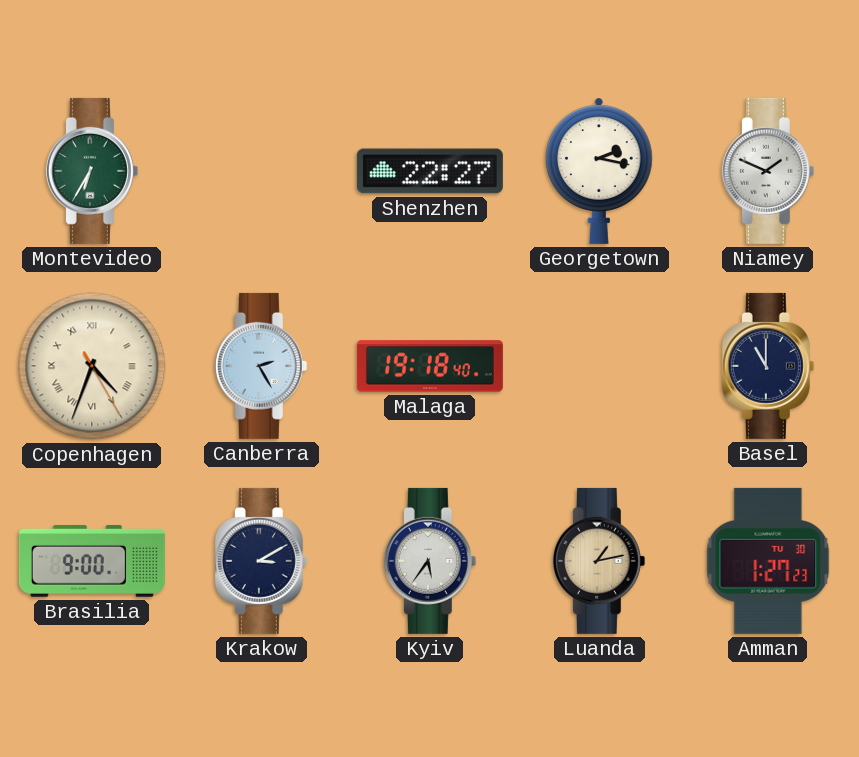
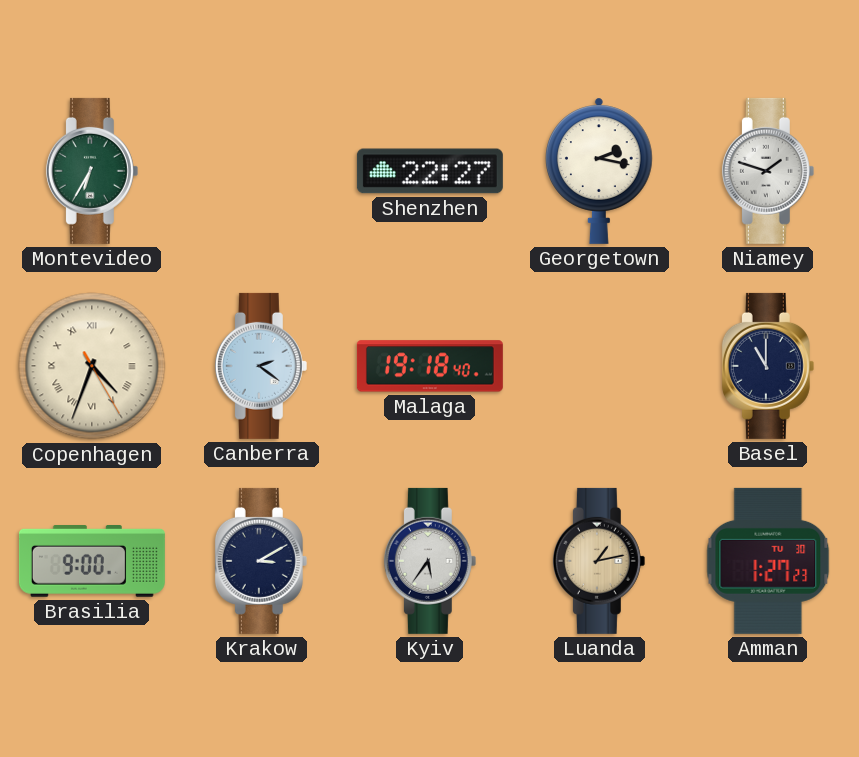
Niamey: 1:49 -> 1:48
Canberra: 2:25 -> 2:21
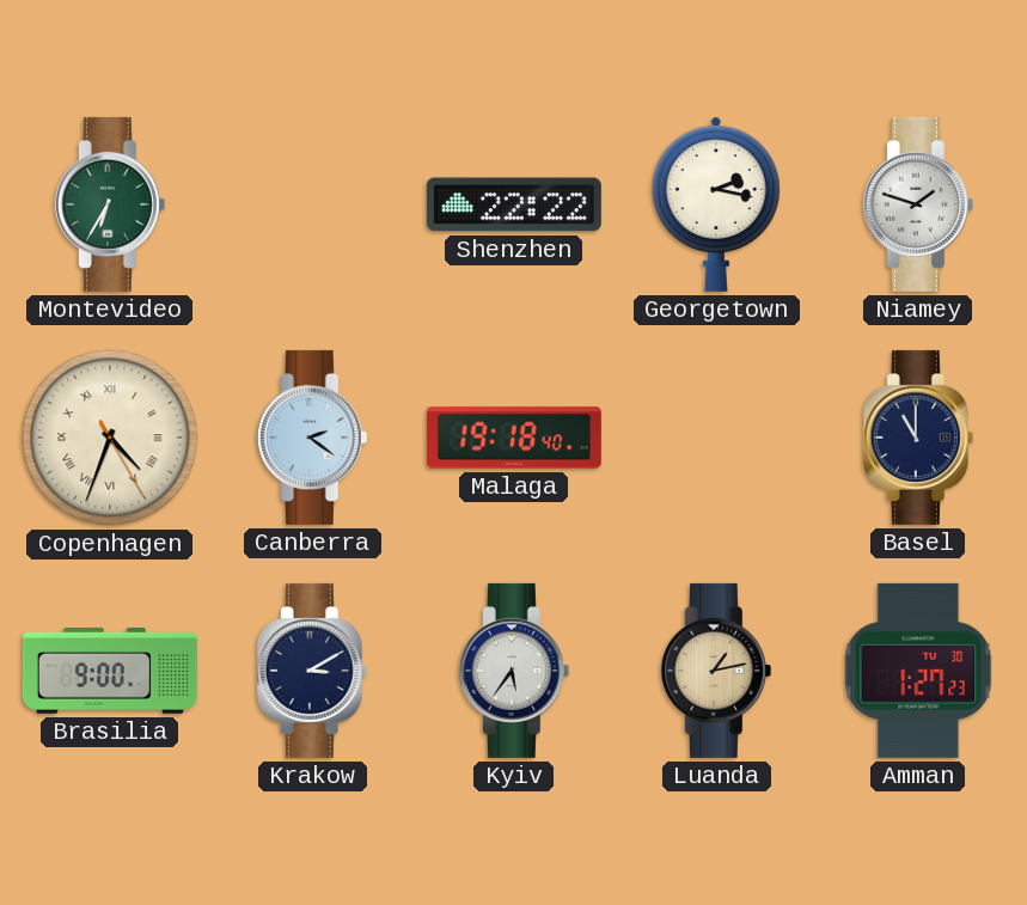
Shenzhen: 22:27 -> 22:22
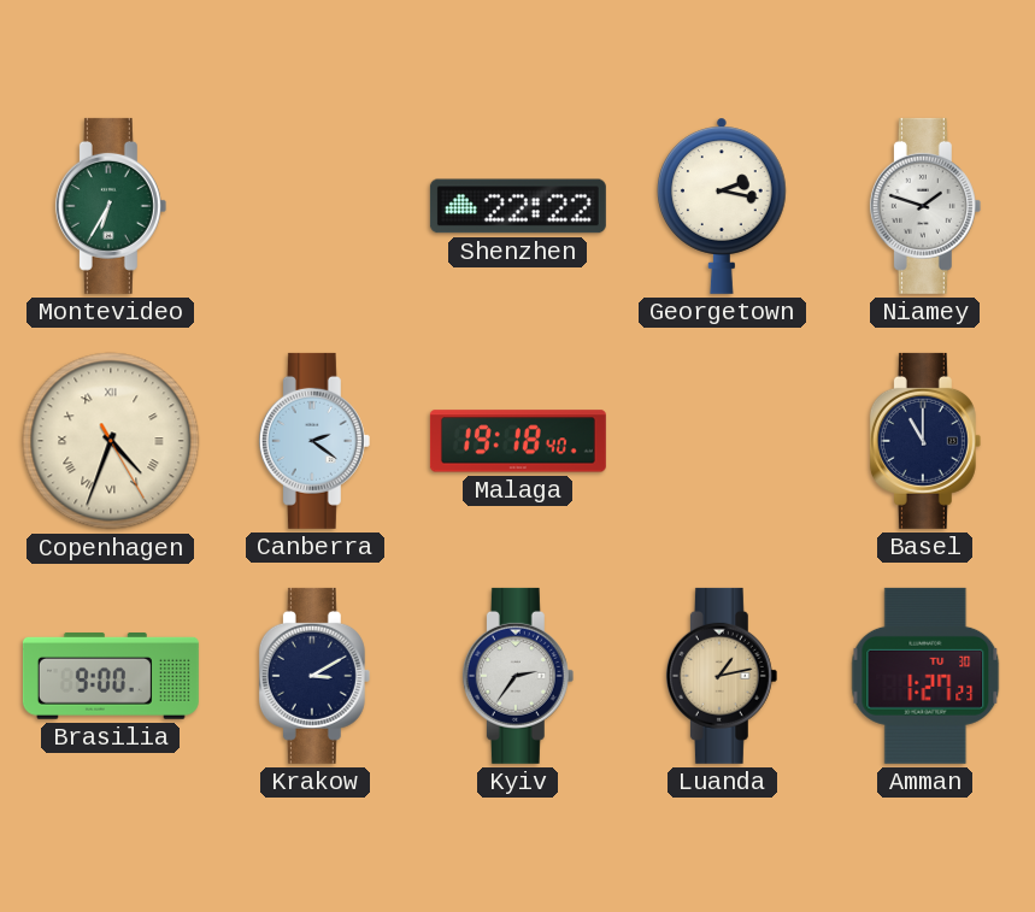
Kyiv: 5:36 -> 2:36
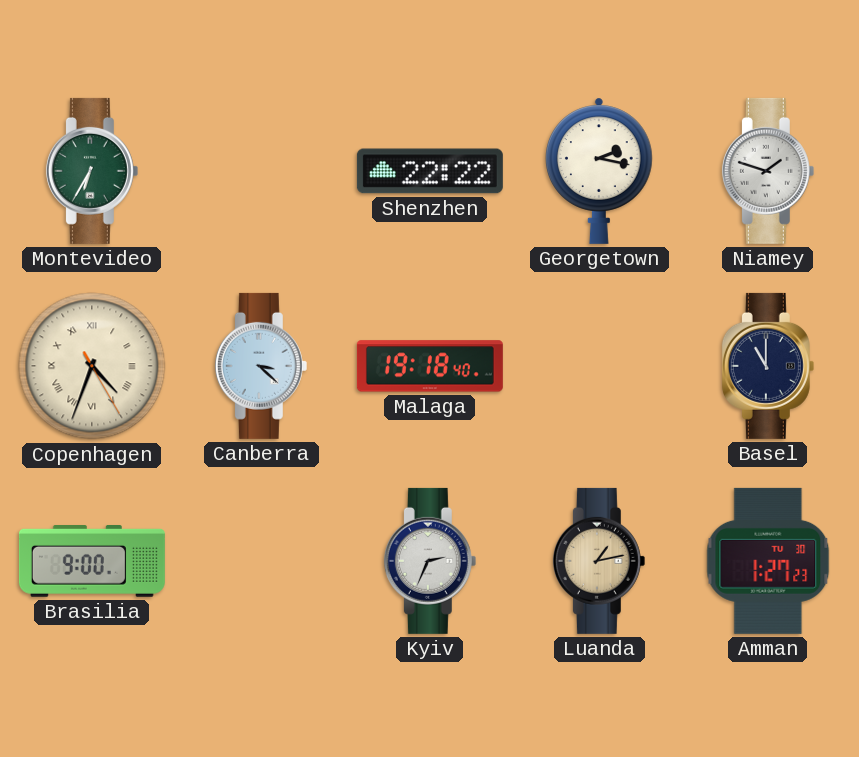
Canberra: 2:21 -> 3:22
Krakow: 3:10 -> none
Kyiv: 2:36 -> 2:34
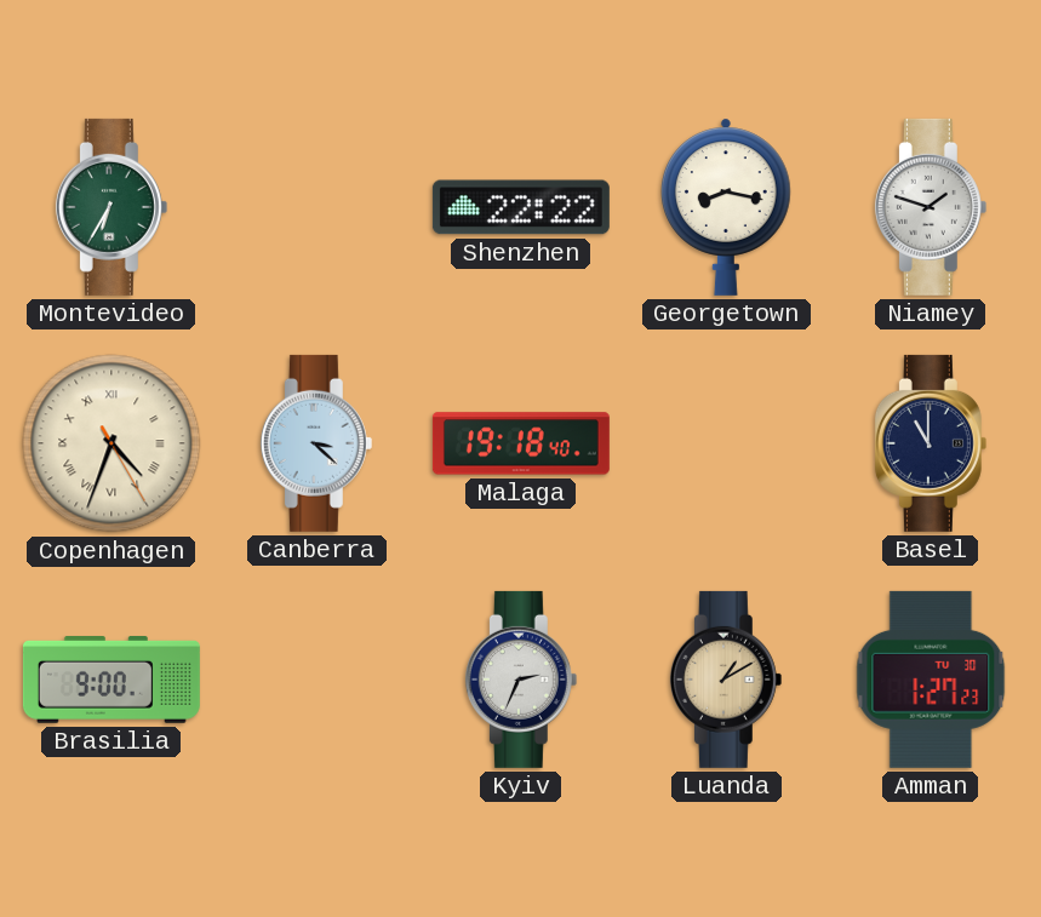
Georgetown: 2:17 -> 8:17
Luanda: 1:13 -> 1:10
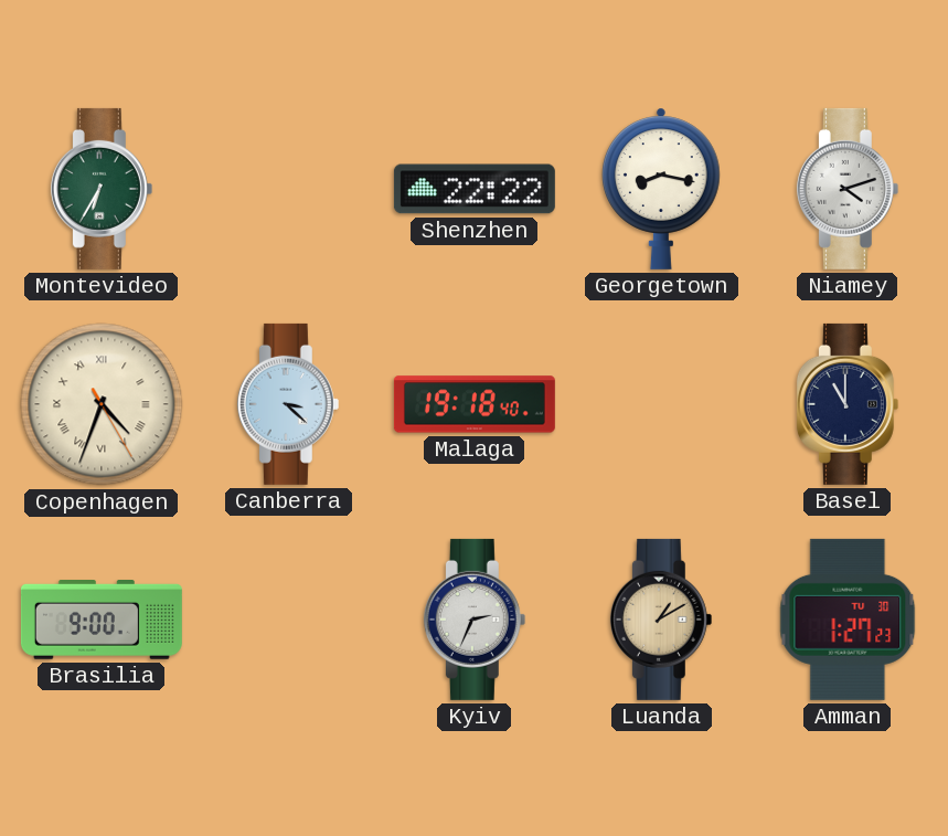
Niamey: 1:48 -> 4:12
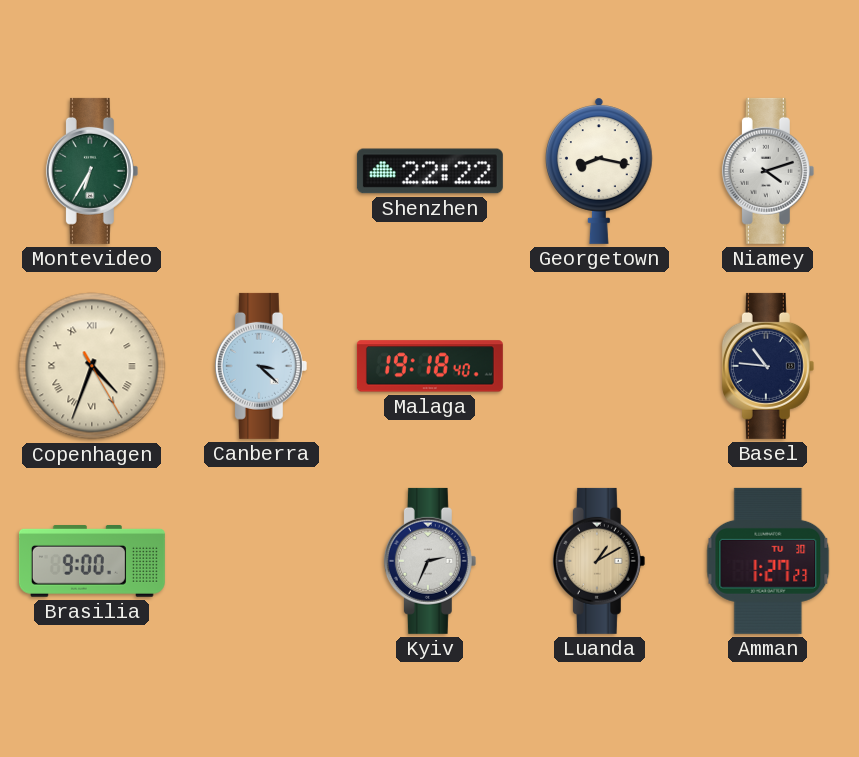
Basel: 11:00 -> 10:46
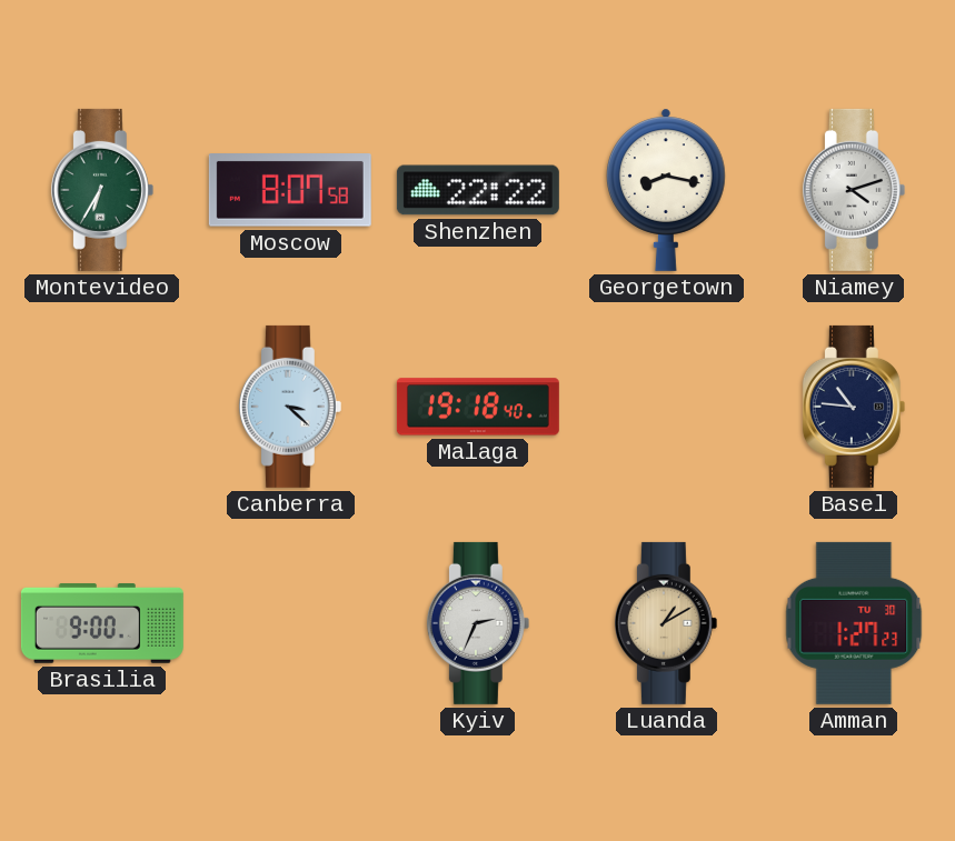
Moscow: none -> 8:07
Copenhagen: 4:33 -> none
